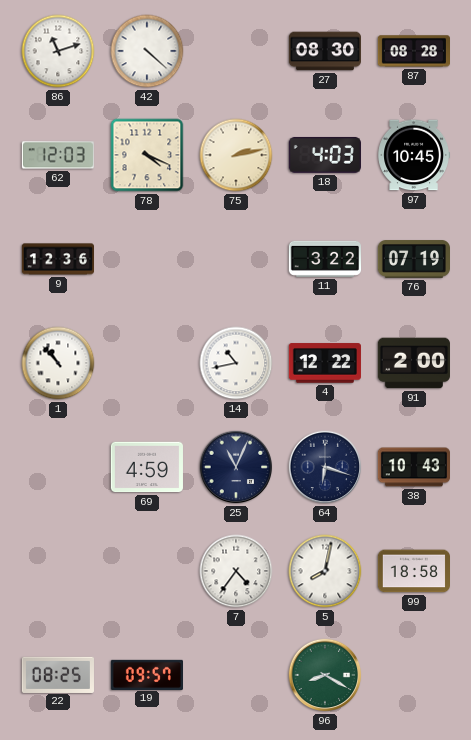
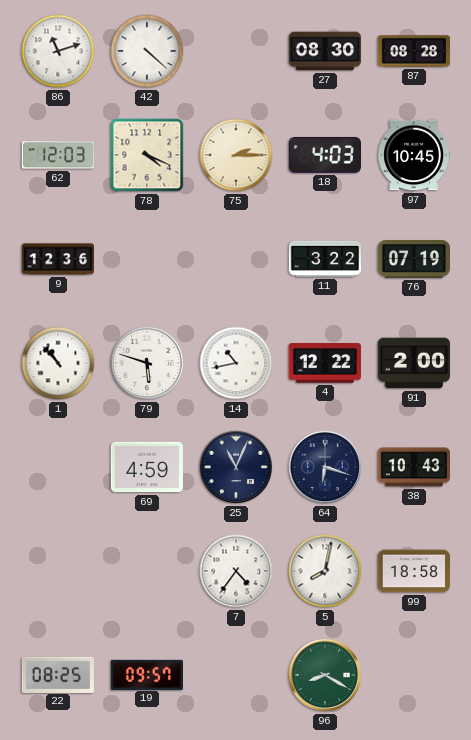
75: 2:13 -> 2:15
79: none -> 5:48
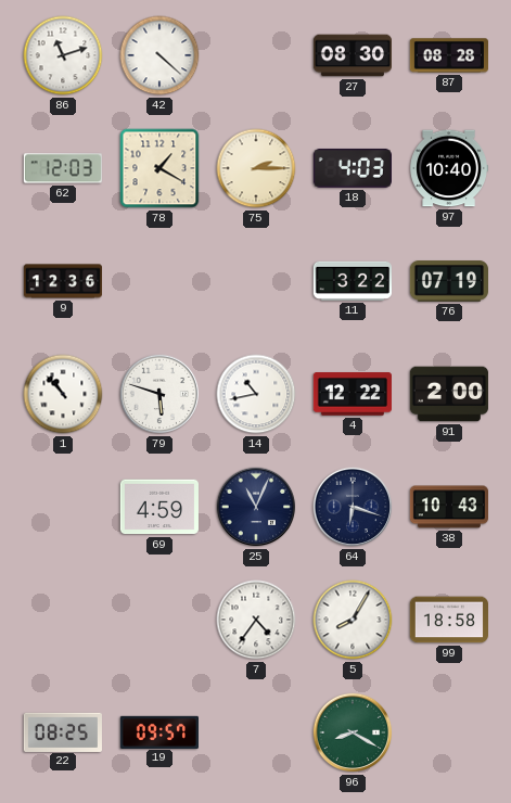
78: 4:19 -> 1:20
97: 10:45 -> 10:40
5: 8:02 -> 8:05
